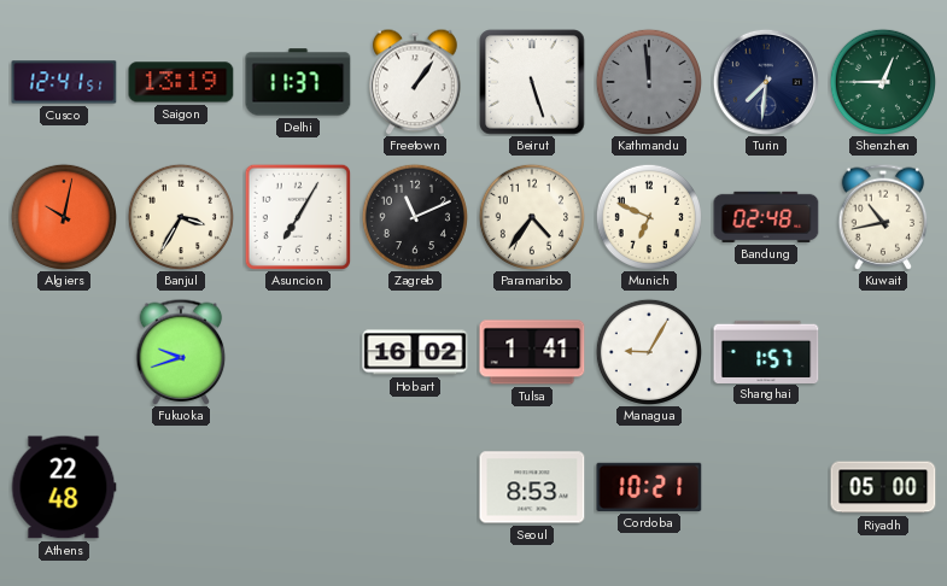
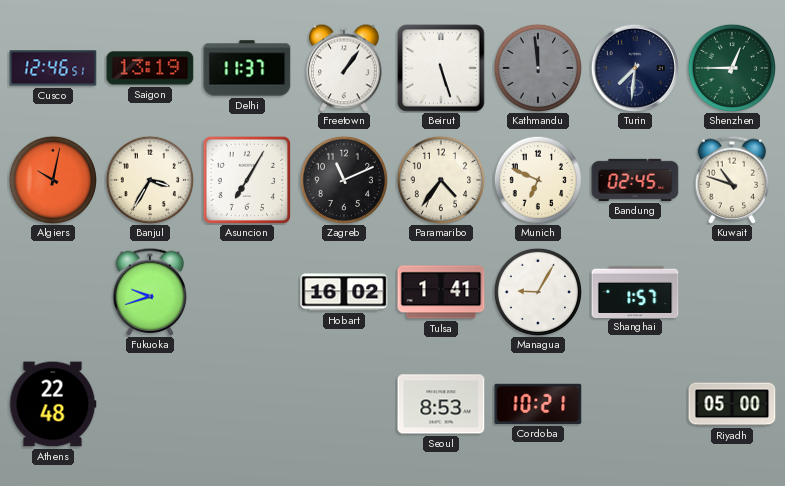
Cusco: 12:41 -> 12:46
Bandung: 02:48 -> 02:45
Kuwait: 10:43 -> 10:48
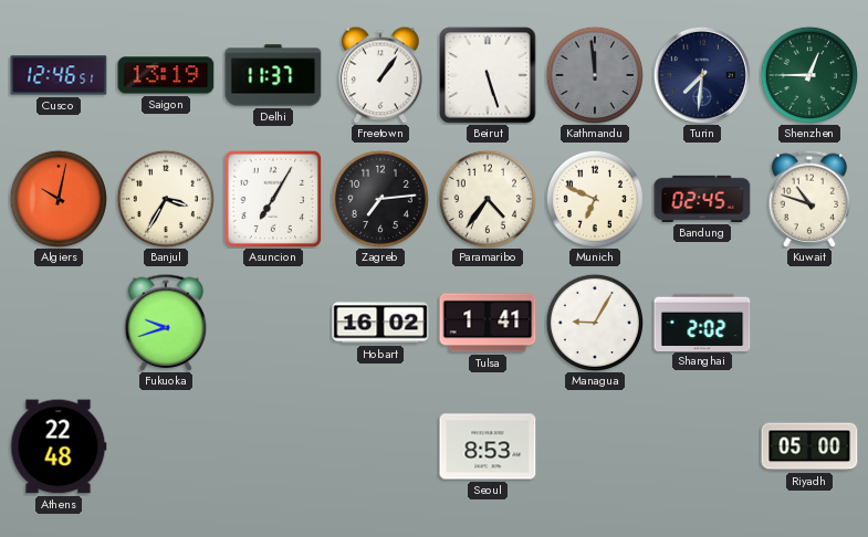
Zagreb: 11:11 -> 7:14
Shanghai: 1:57 -> 2:02
Cordoba: 10:21 -> none
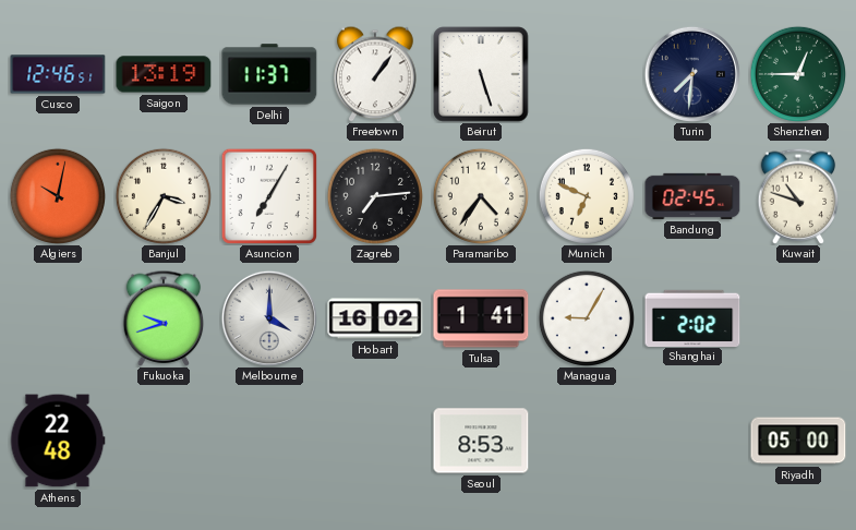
Kathmandu: 11:59 -> none
Melbourne: none -> 4:00
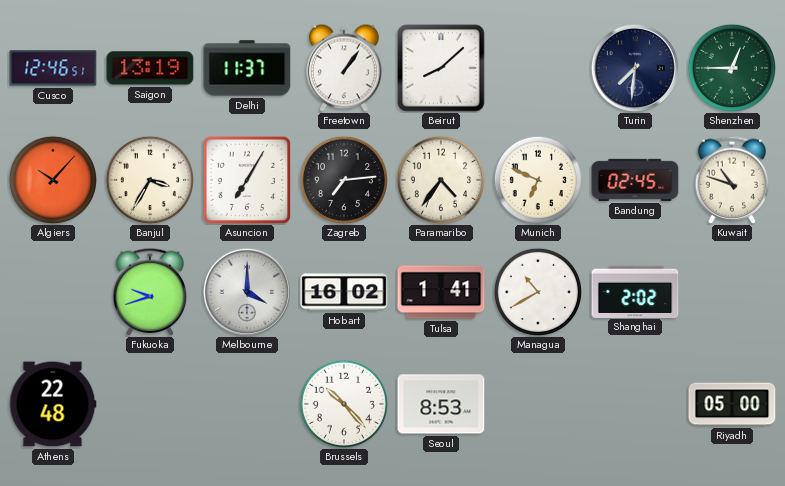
Beirut: 5:27 -> 8:08
Algiers: 10:02 -> 10:07
Managua: 9:05 -> 10:40
Brussels: none -> 10:23
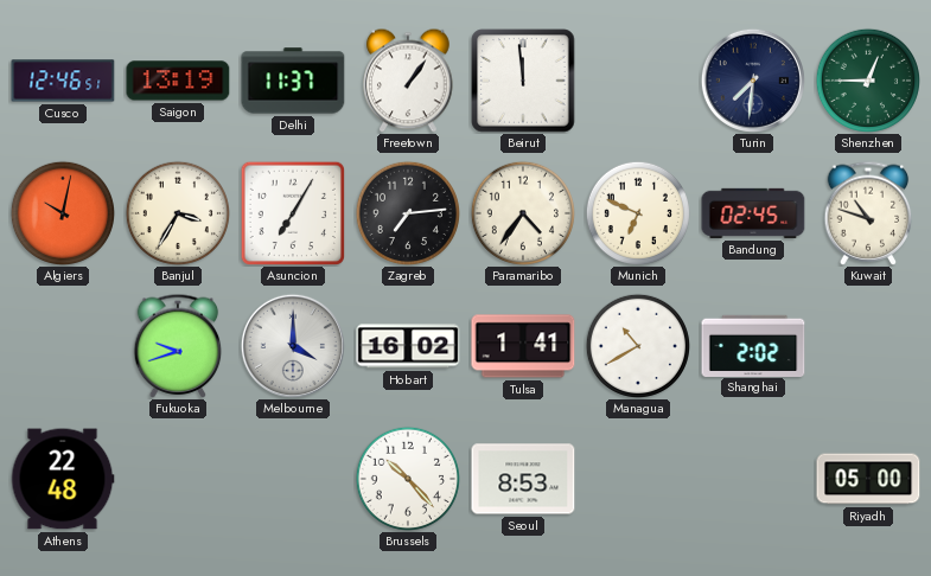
Beirut: 8:08 -> 11:59
Algiers: 10:07 -> 10:02
